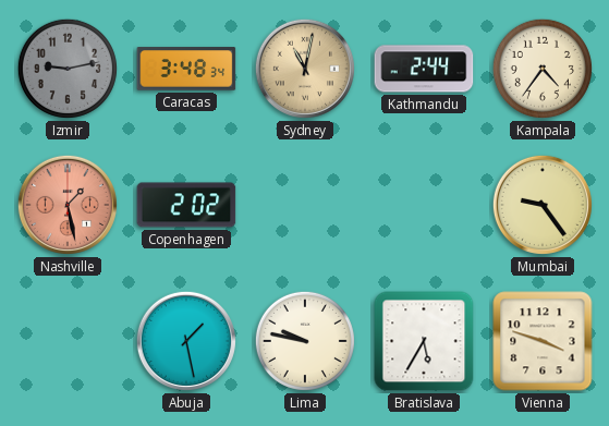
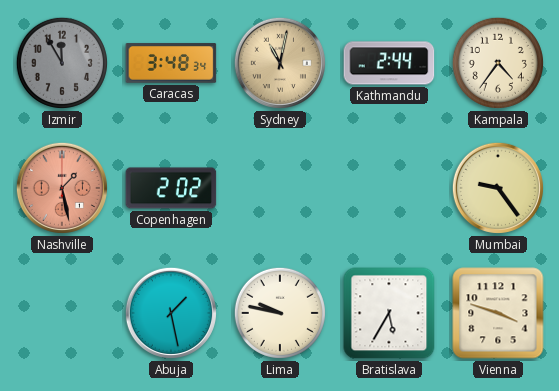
Izmir: 9:13 -> 11:55
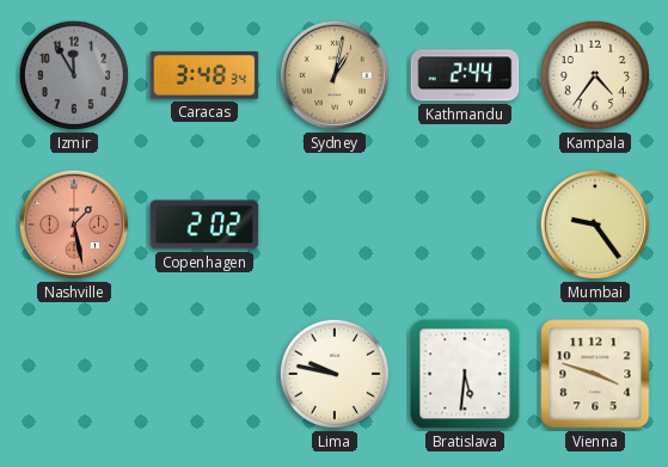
Sydney: 11:02 -> 1:02
Abuja: 1:28 -> none
Bratislava: 5:35 -> 5:31
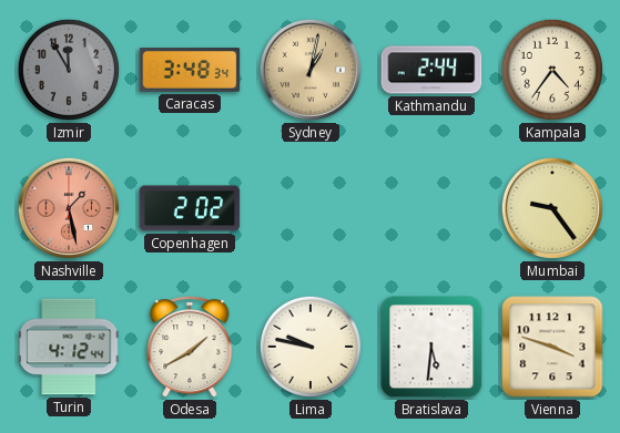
Turin: none -> 4:12
Odesa: none -> 1:40
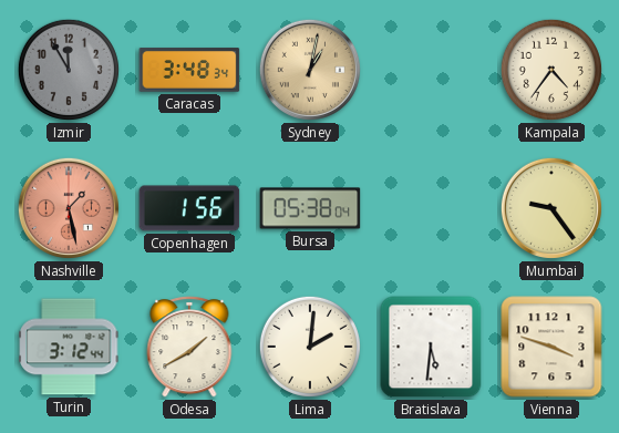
Kathmandu: 2:44 -> none
Copenhagen: 2:02 -> 1:56
Bursa: none -> 05:38
Turin: 4:12 -> 3:12
Lima: 9:47 -> 2:01
